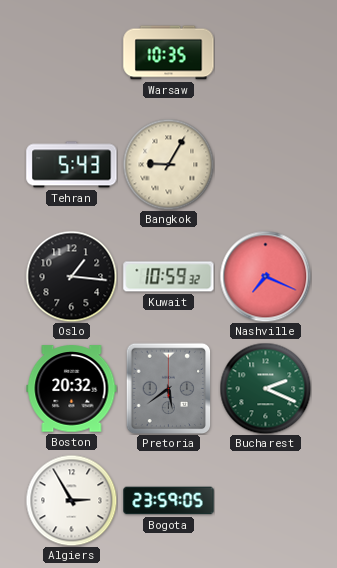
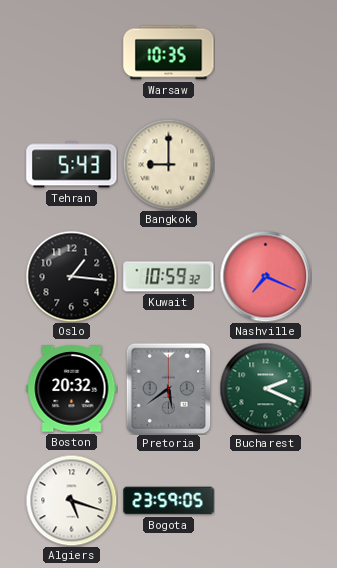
Bangkok: 9:05 -> 9:00
Algiers: 2:55 -> 5:18
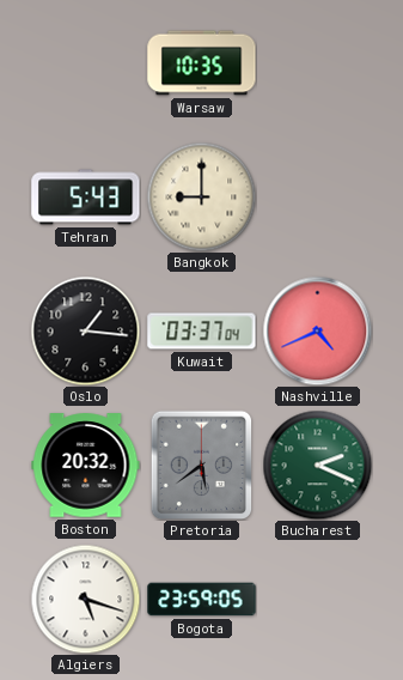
Kuwait: 10:59 -> 03:37
Nashville: 7:19 -> 4:41
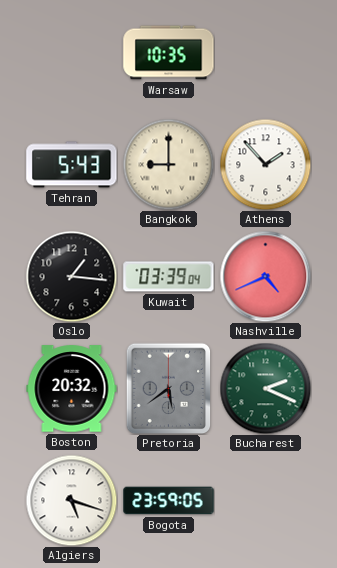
Athens: none -> 1:53
Kuwait: 03:37 -> 03:39
